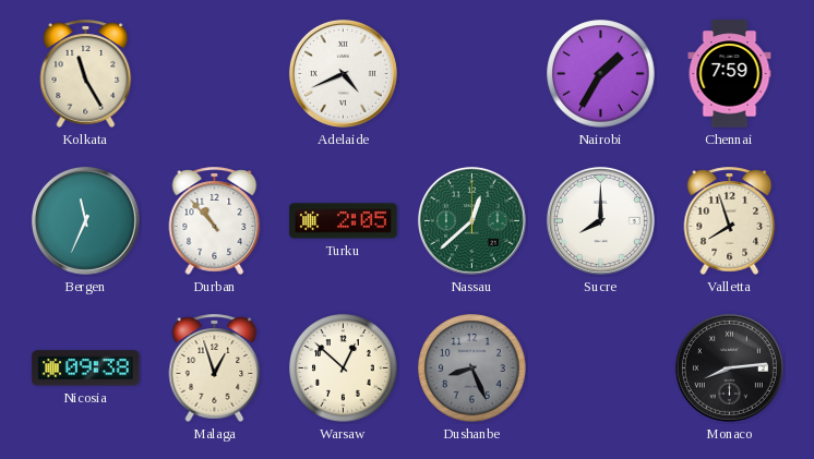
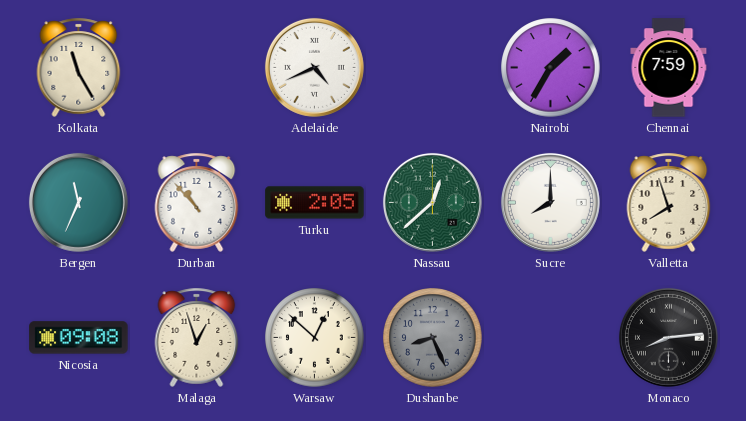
Nicosia: 09:38 -> 09:08
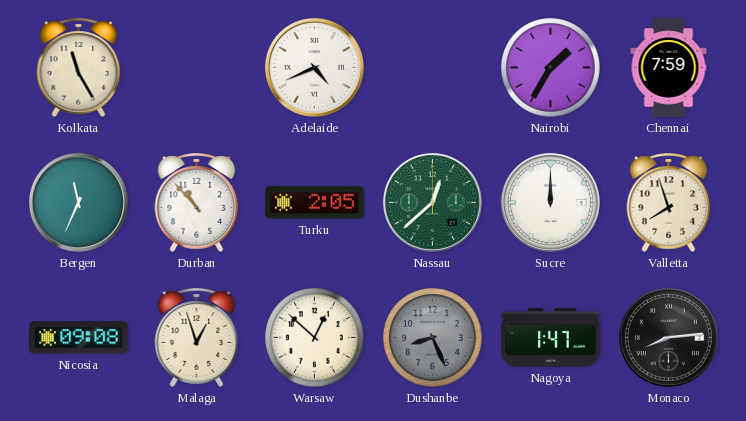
Sucre: 8:00 -> 12:00
Nagoya: none -> 1:47
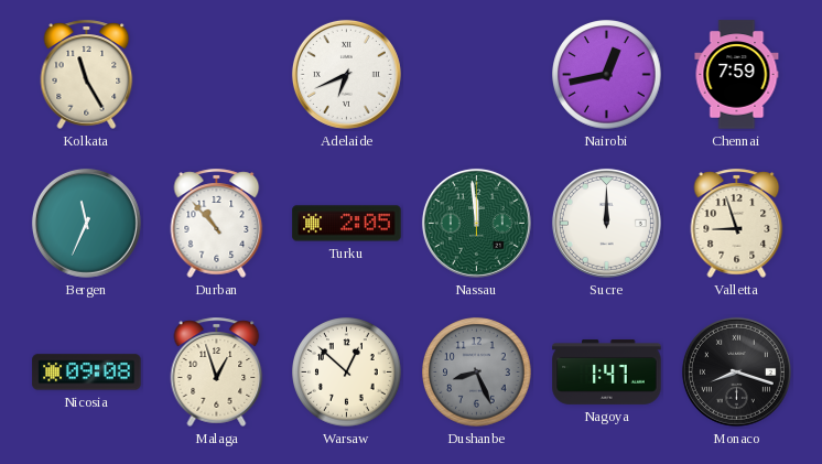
Adelaide: 4:41 -> 6:41
Nairobi: 1:35 -> 12:43
Nassau: 12:38 -> 11:59
Valletta: 7:57 -> 8:57
Monaco: 8:14 -> 8:18
